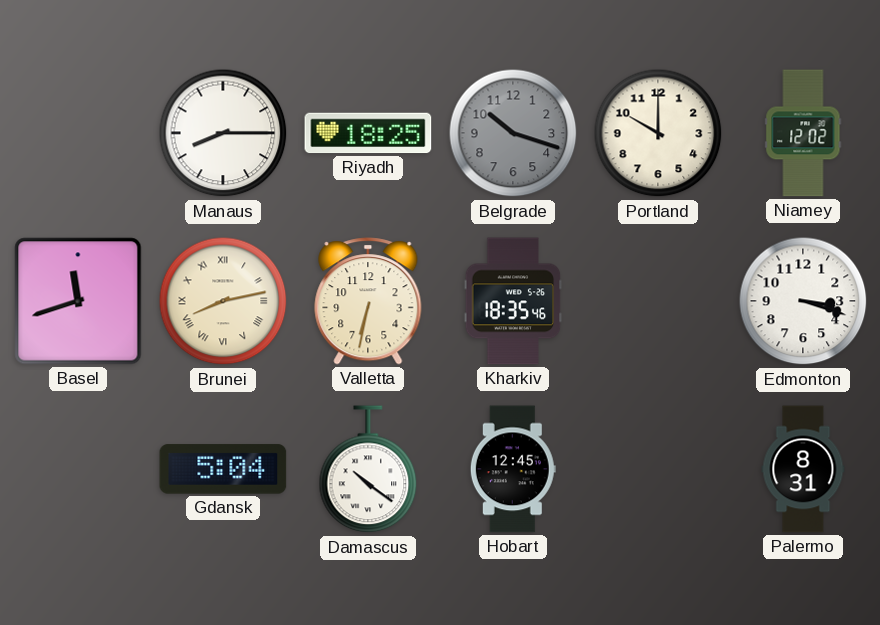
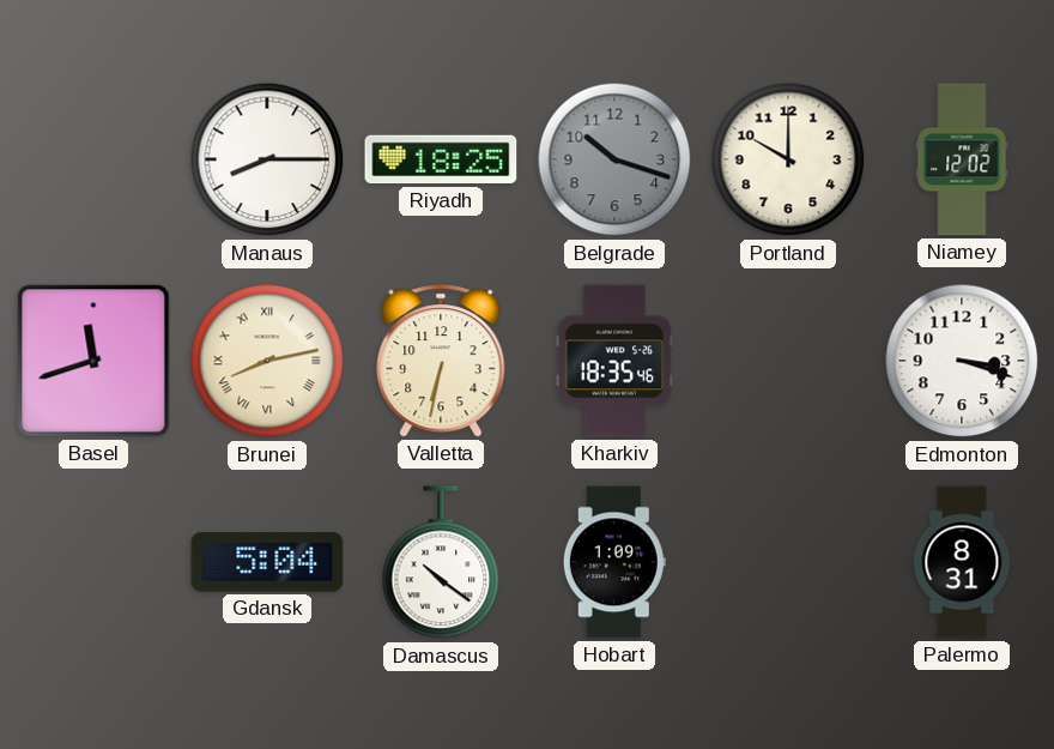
Hobart: 12:45 -> 1:09
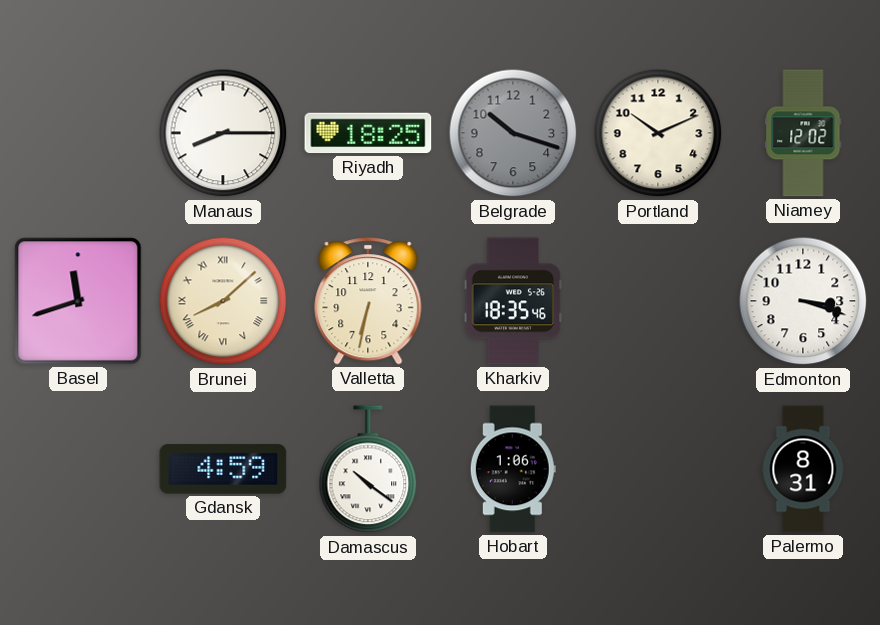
Portland: 10:00 -> 10:11
Brunei: 8:13 -> 8:08
Gdansk: 5:04 -> 4:59
Hobart: 1:09 -> 1:06
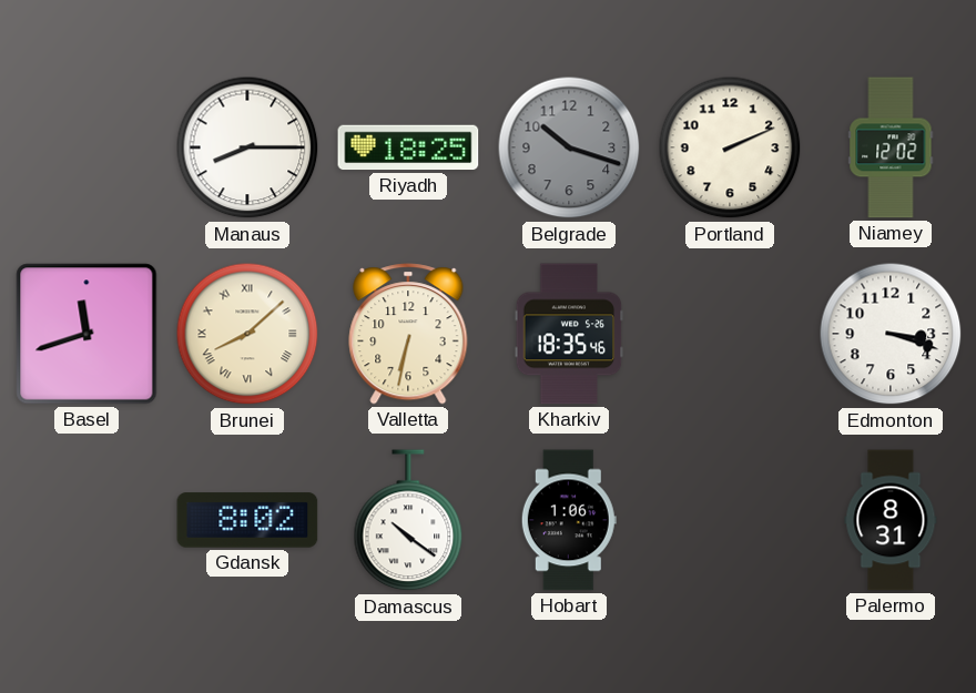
Portland: 10:11 -> 2:11
Gdansk: 4:59 -> 8:02
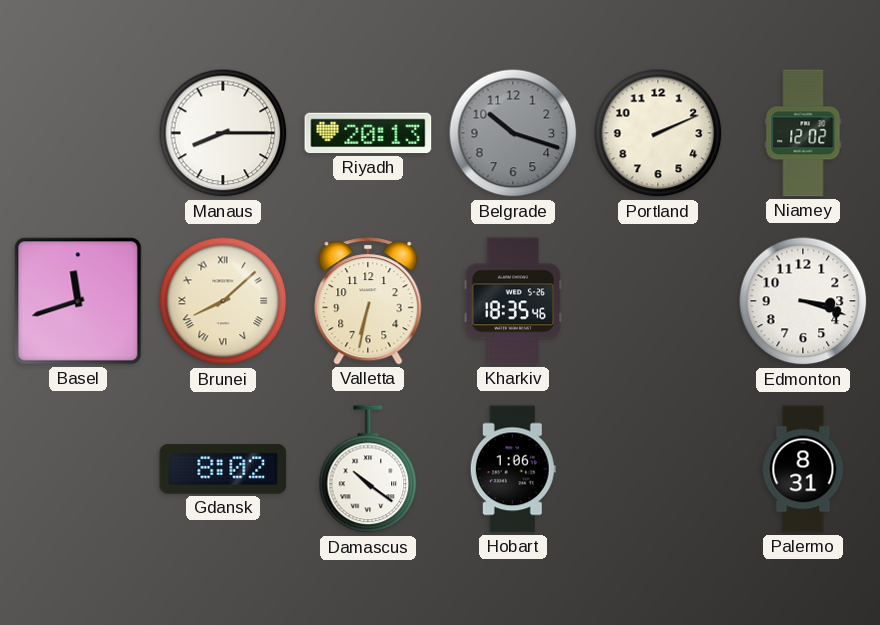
Riyadh: 18:25 -> 20:13
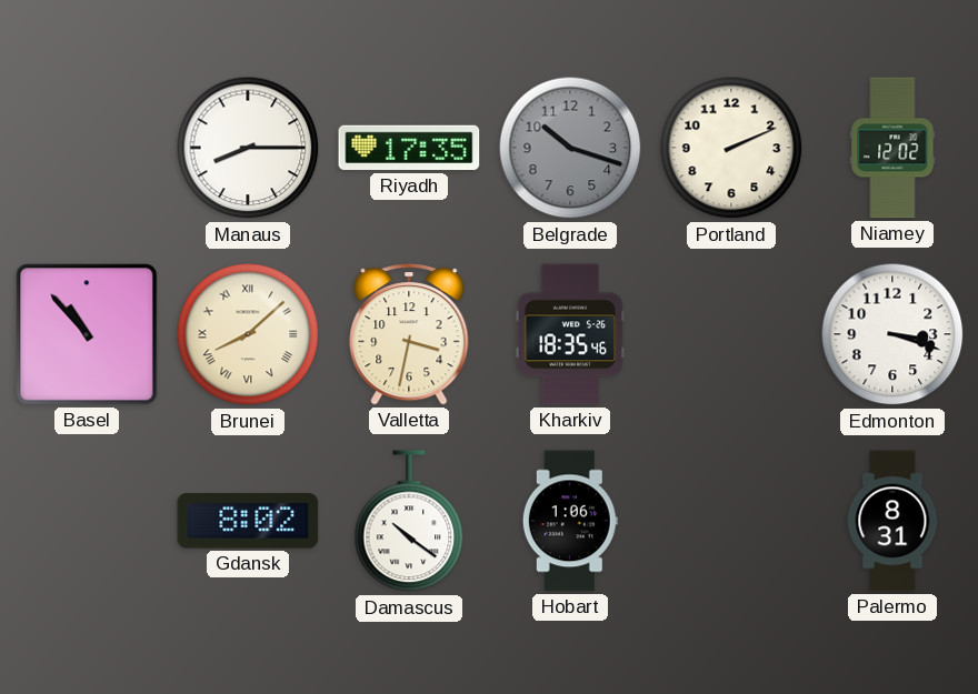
Riyadh: 20:13 -> 17:35
Basel: 11:42 -> 10:53
Valletta: 6:32 -> 3:32
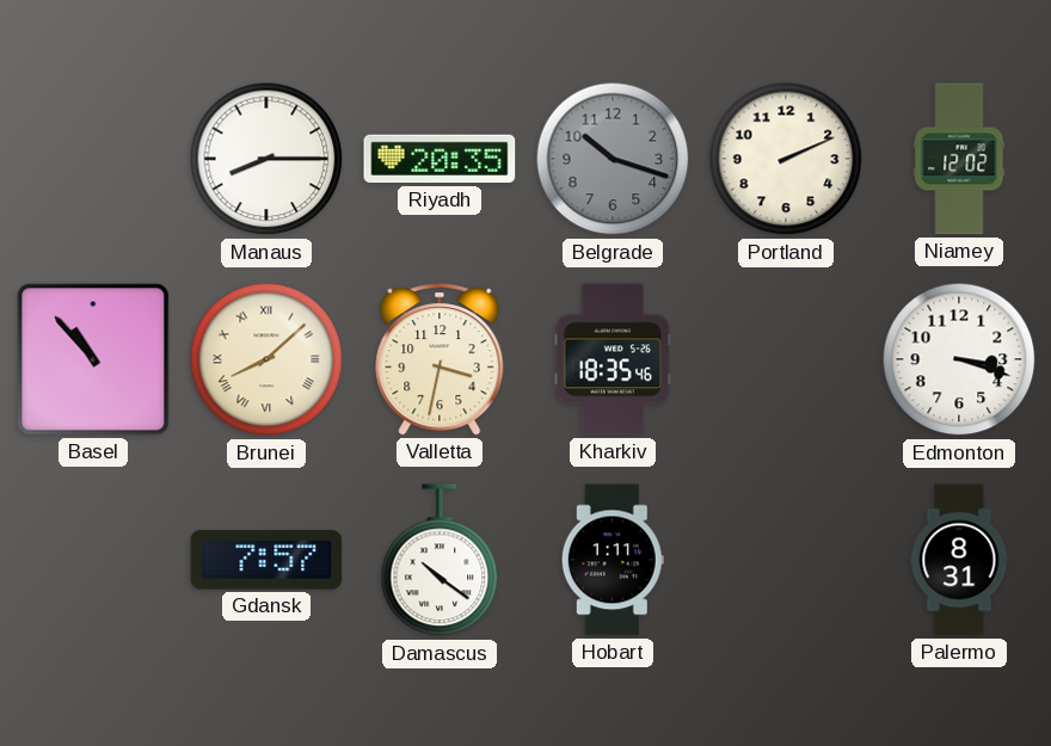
Riyadh: 17:35 -> 20:35
Gdansk: 8:02 -> 7:57
Hobart: 1:06 -> 1:11
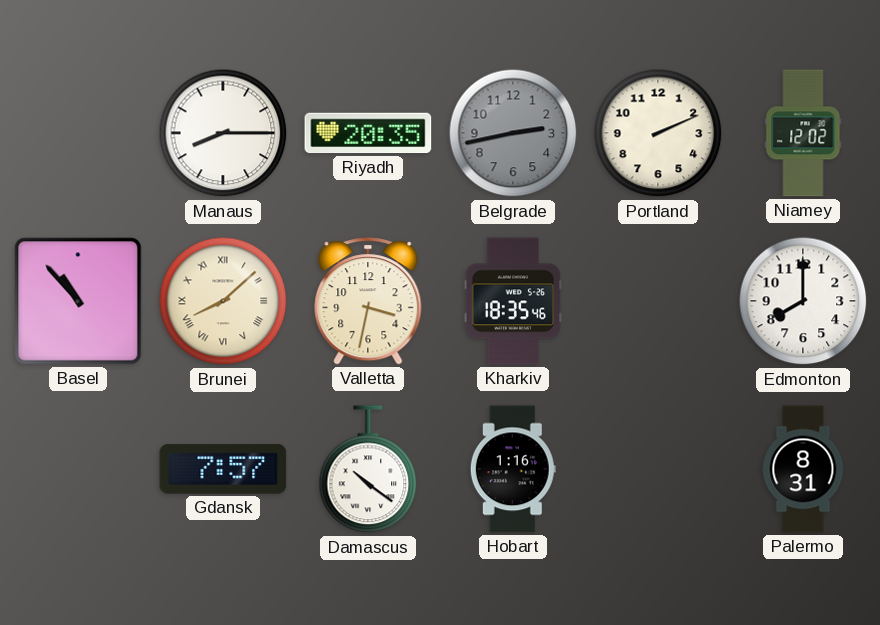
Belgrade: 10:18 -> 2:43
Edmonton: 3:18 -> 8:00
Hobart: 1:11 -> 1:16
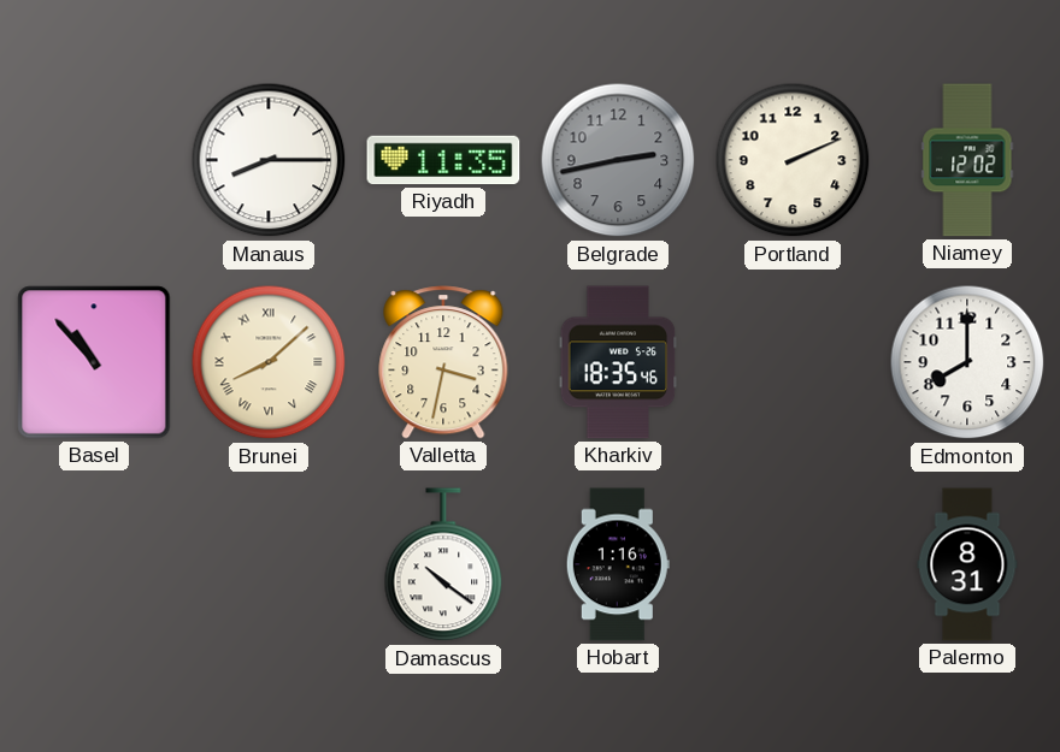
Riyadh: 20:35 -> 11:35
Gdansk: 7:57 -> none
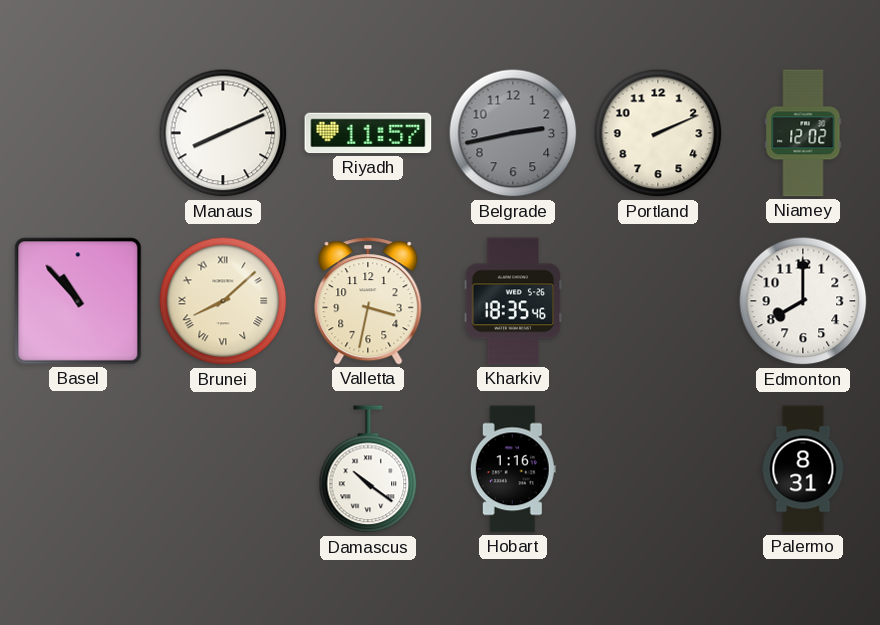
Manaus: 8:15 -> 8:11
Riyadh: 11:35 -> 11:57
